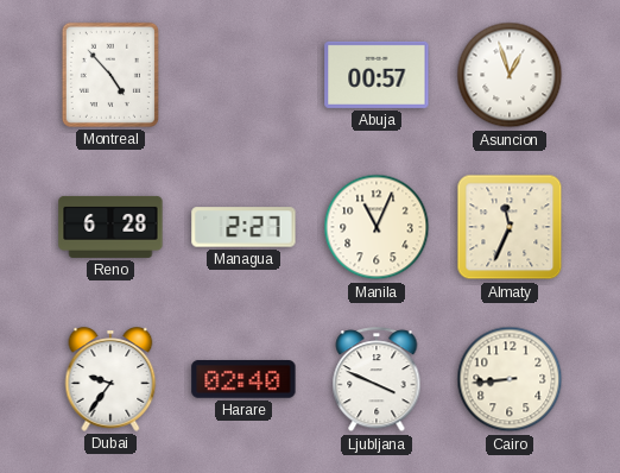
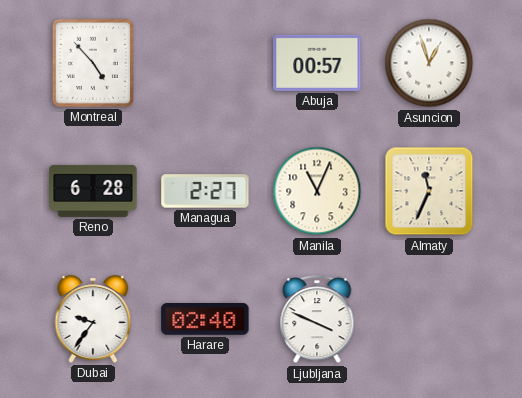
Cairo: 8:44 -> none
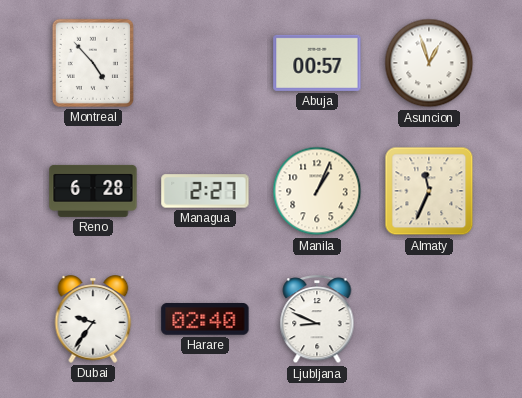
Manila: 11:04 -> 1:04
Ljubljana: 3:49 -> 8:49
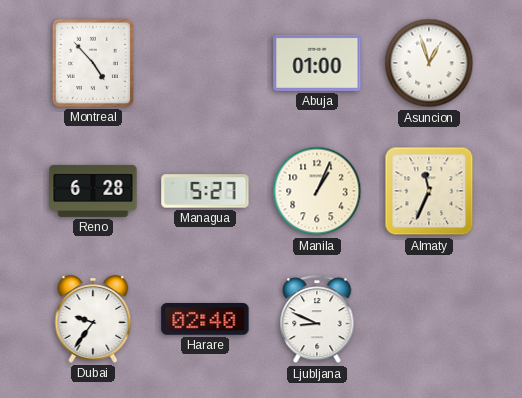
Abuja: 00:57 -> 01:00
Managua: 2:27 -> 5:27
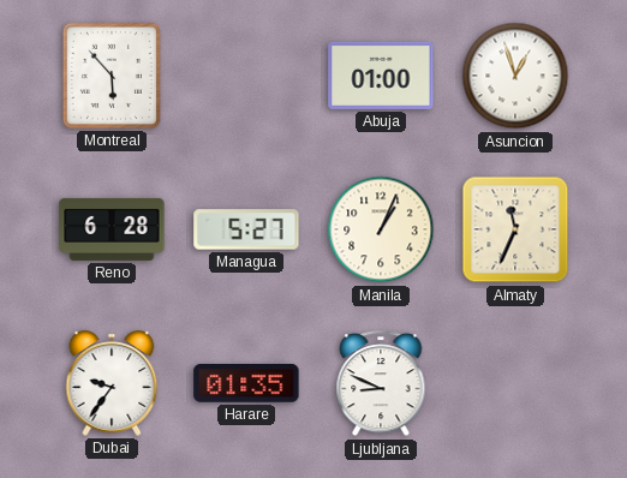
Montreal: 4:53 -> 5:53
Harare: 02:40 -> 01:35
